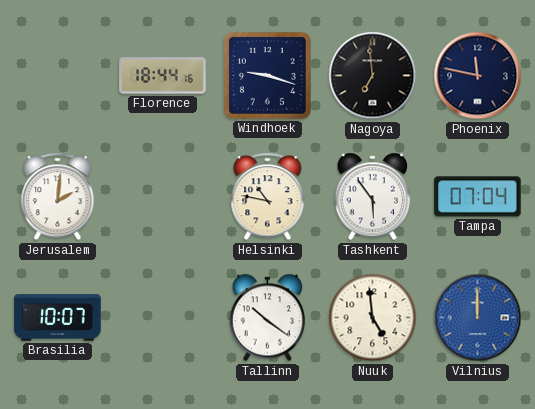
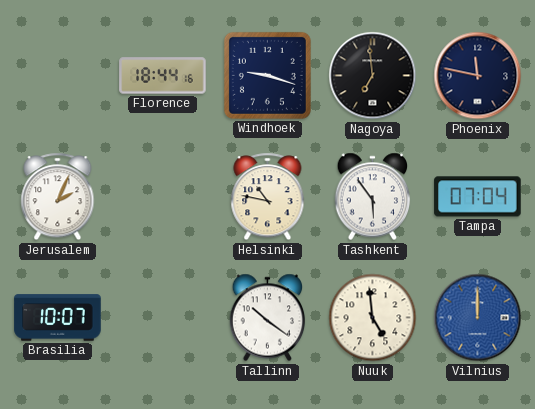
Jerusalem: 2:01 -> 2:04
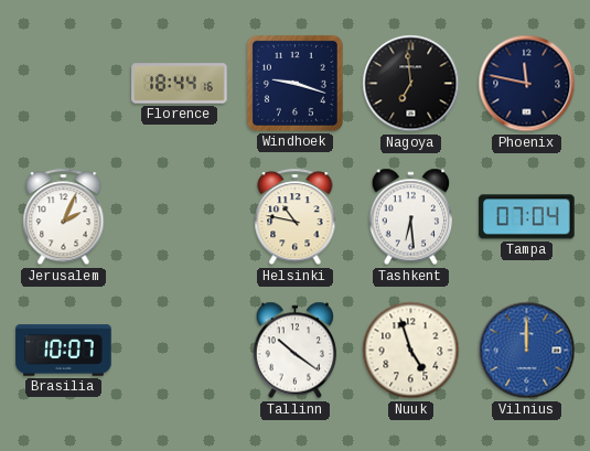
Tashkent: 5:54 -> 6:29
Nuuk: 4:59 -> 4:57
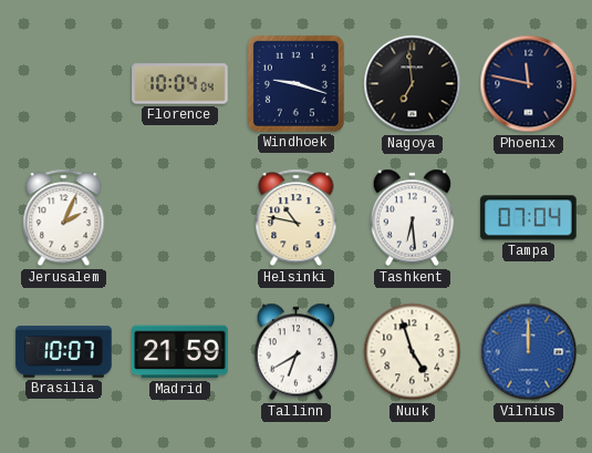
Florence: 18:44 -> 10:04
Madrid: none -> 21:59
Tallinn: 10:21 -> 6:40
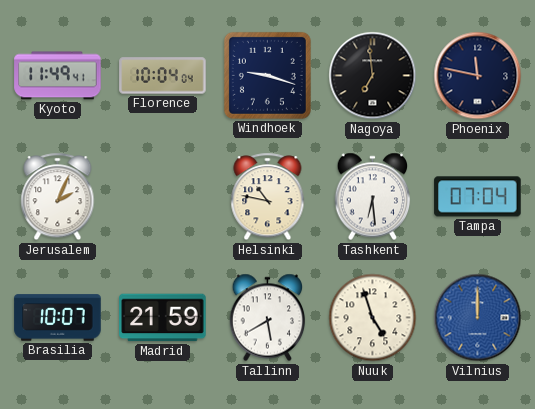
Kyoto: none -> 11:49
Tallinn: 6:40 -> 5:40
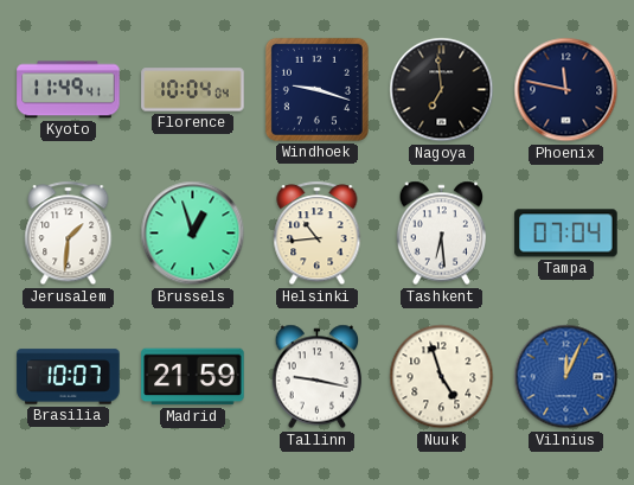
Jerusalem: 2:04 -> 1:31
Brussels: none -> 12:57
Helsinki: 10:47 -> 10:44
Tallinn: 5:40 -> 9:17
Vilnius: 12:00 -> 12:04
